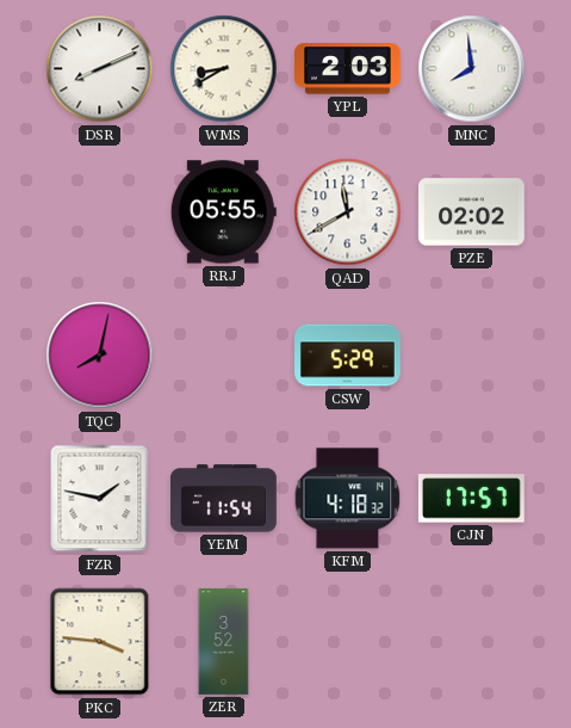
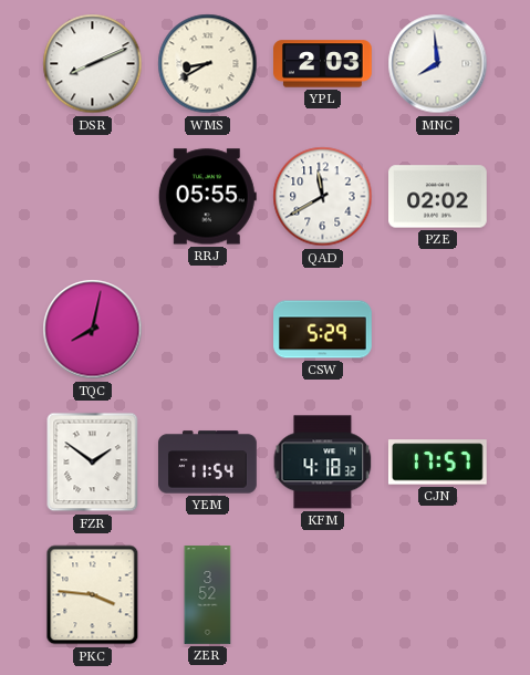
FZR: 1:47 -> 1:51
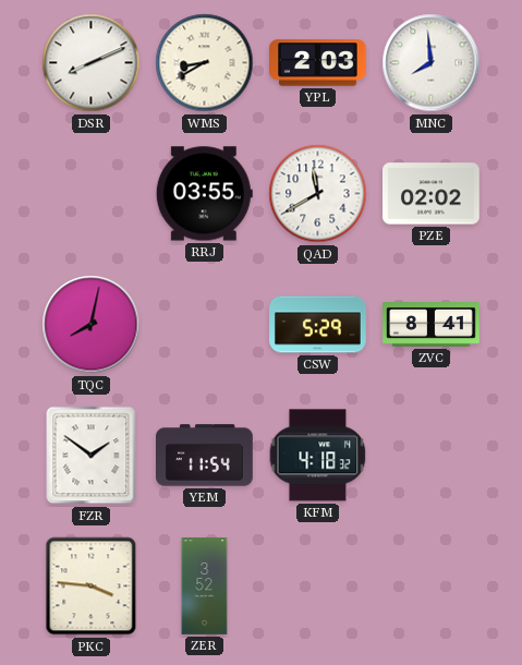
RRJ: 05:55 -> 03:55
ZVC: none -> 8:41
CJN: 17:57 -> none
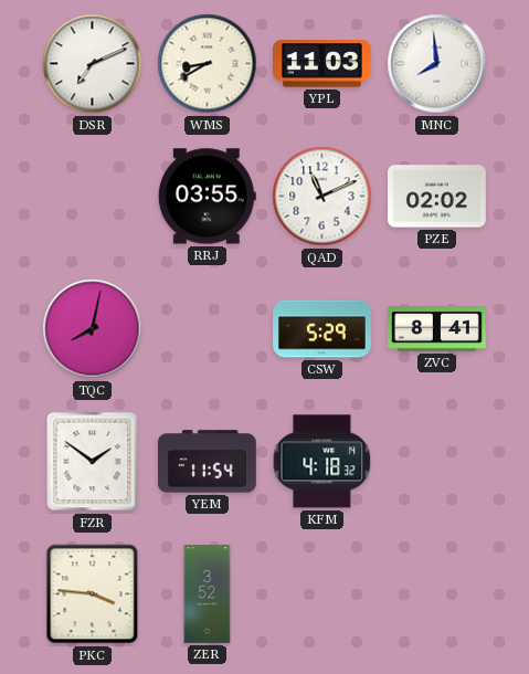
DSR: 8:11 -> 7:11
YPL: 2:03 -> 11:03
QAD: 11:40 -> 11:11
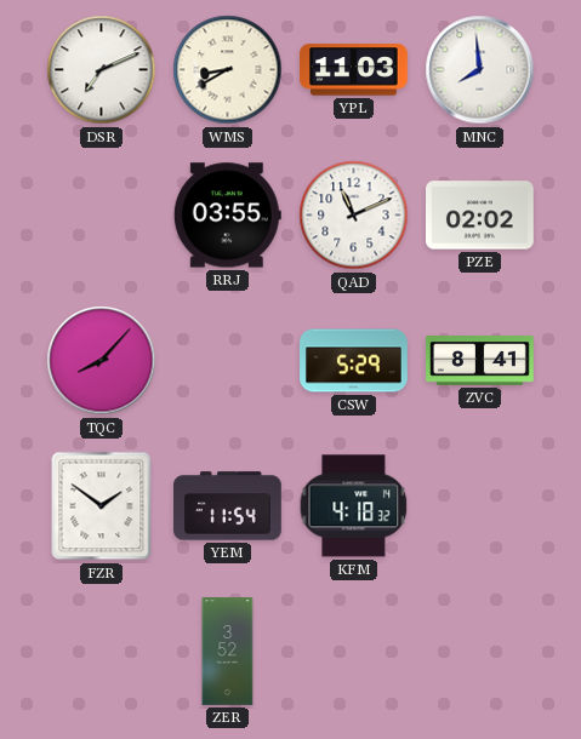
TQC: 8:02 -> 8:07
PKC: 3:46 -> none
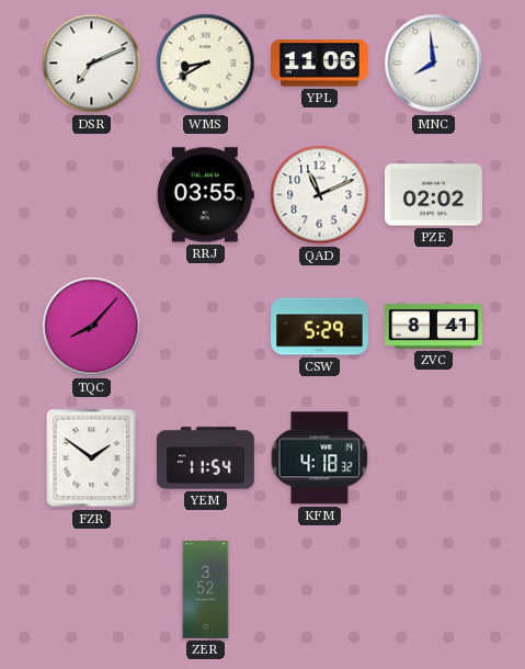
YPL: 11:03 -> 11:06
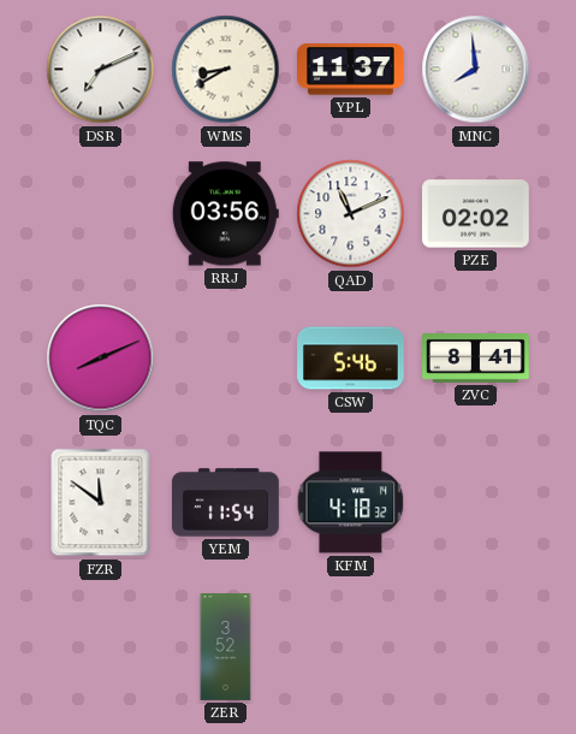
YPL: 11:06 -> 11:37
RRJ: 03:55 -> 03:56
TQC: 8:07 -> 8:11
CSW: 5:29 -> 5:46
FZR: 1:51 -> 11:51
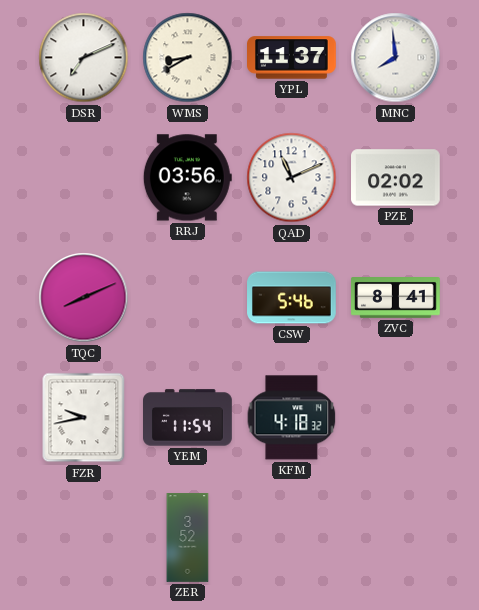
FZR: 11:51 -> 9:43
